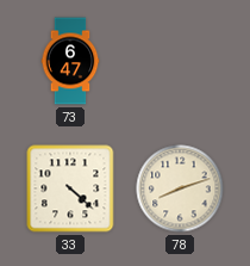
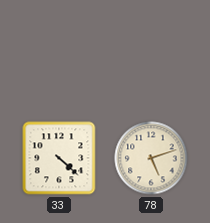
73: 6:47 -> none
78: 8:12 -> 5:12
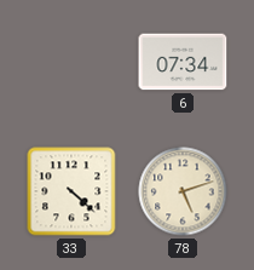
6: none -> 07:34
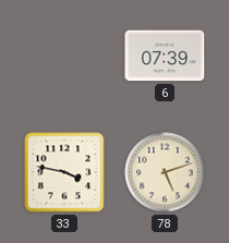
6: 07:34 -> 07:39
33: 4:22 -> 3:47
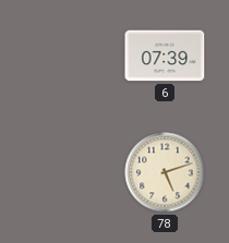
33: 3:47 -> none
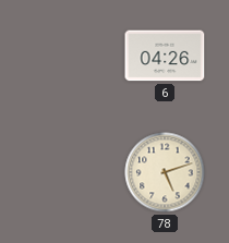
6: 07:39 -> 04:26
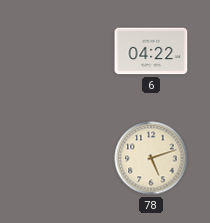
6: 04:26 -> 04:22
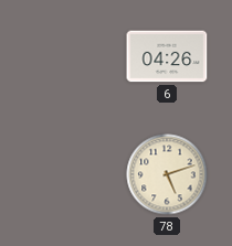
6: 04:22 -> 04:26
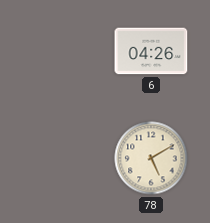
78: 5:12 -> 5:10
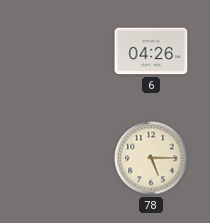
78: 5:10 -> 5:15
